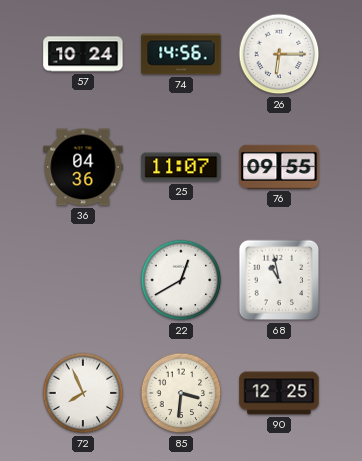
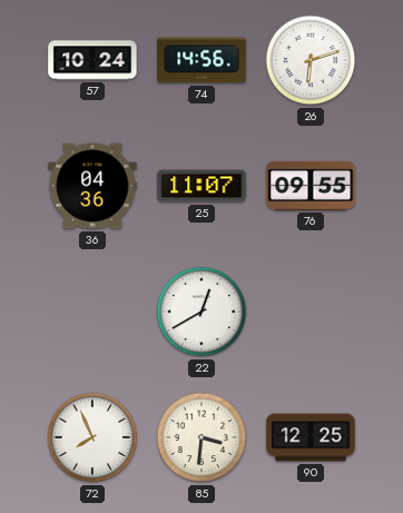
26: 6:15 -> 6:12
68: 10:58 -> none
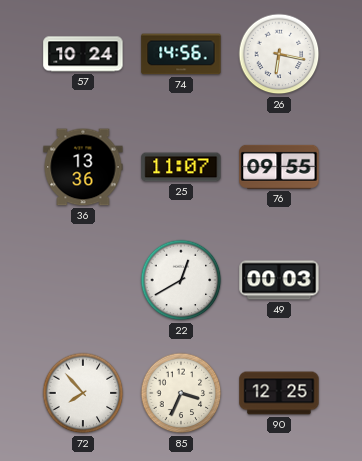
26: 6:12 -> 6:17
36: 04:36 -> 13:36
49: none -> 00:03
72: 7:56 -> 7:53
85: 3:31 -> 3:34
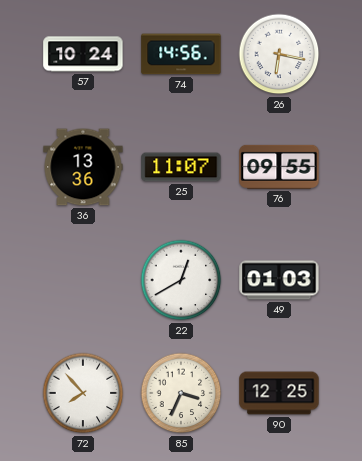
49: 00:03 -> 01:03
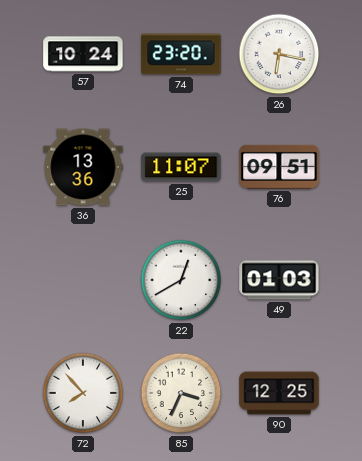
74: 14:56 -> 23:20
76: 09:55 -> 09:51
